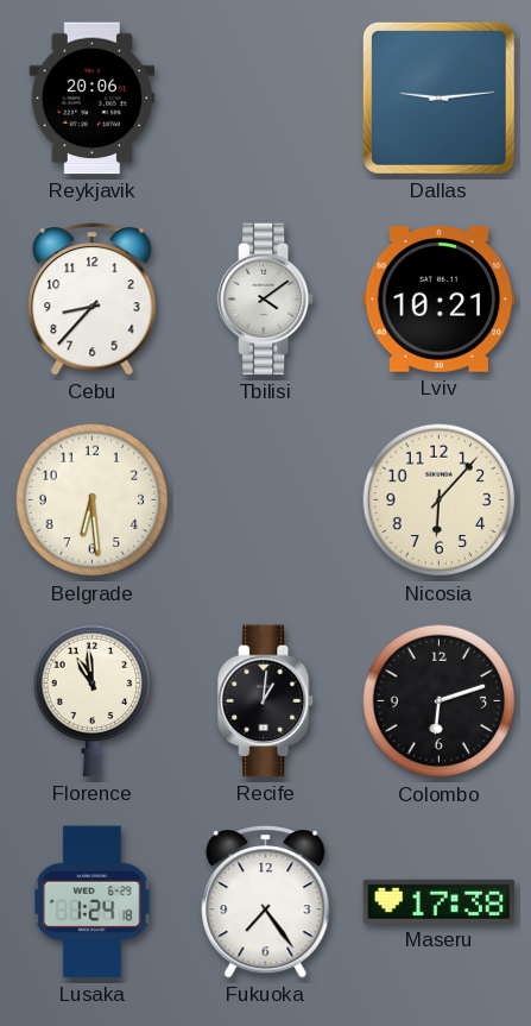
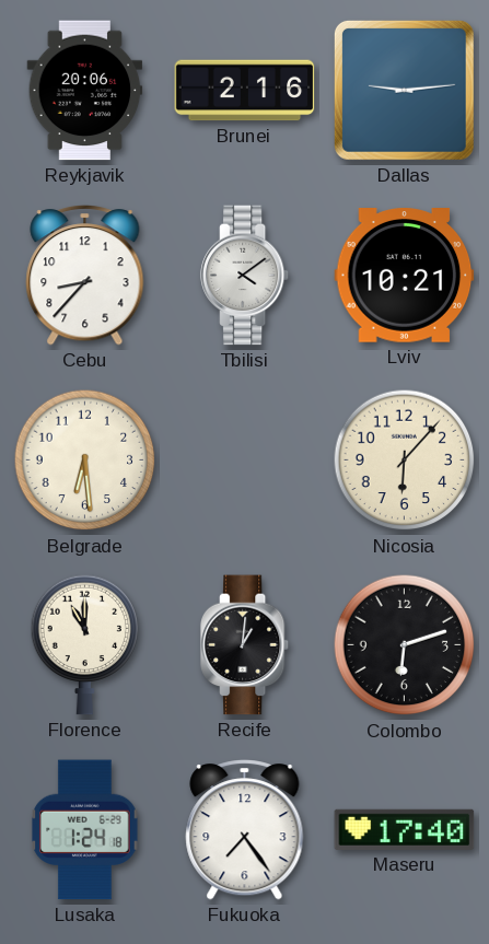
Brunei: none -> 2:16
Florence: 10:59 -> 11:00
Maseru: 17:38 -> 17:40
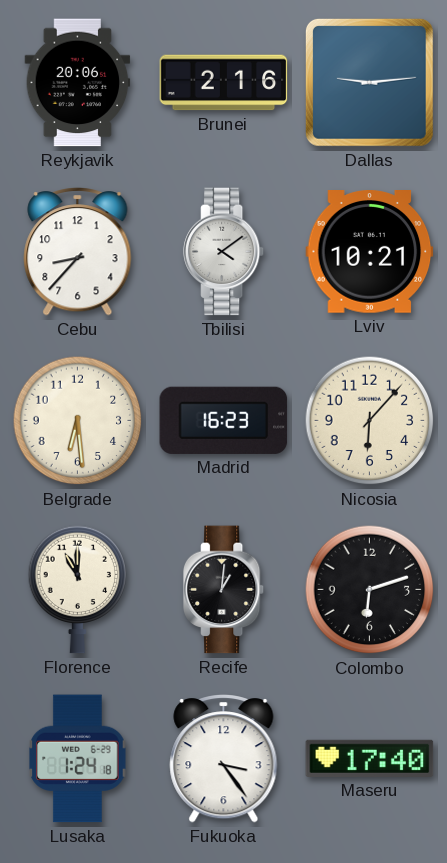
Madrid: none -> 16:23
Fukuoka: 7:24 -> 3:24
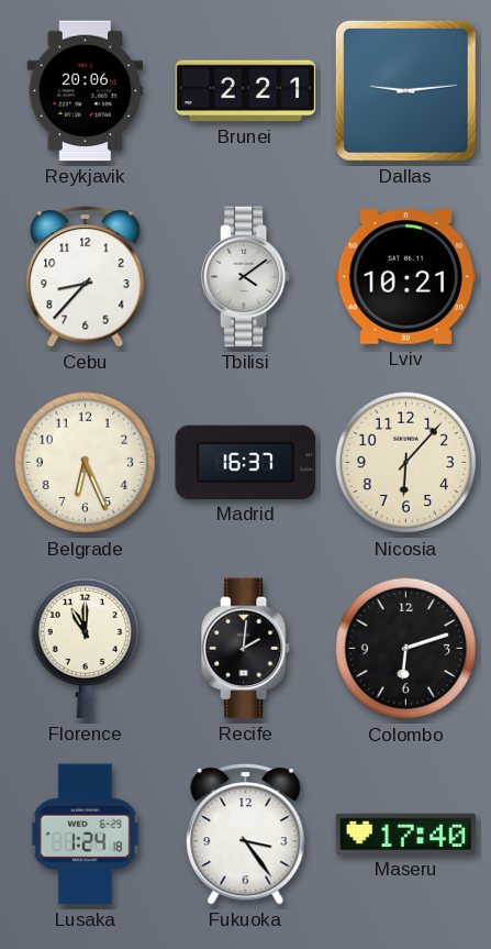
Brunei: 2:16 -> 2:21
Belgrade: 6:29 -> 6:26
Madrid: 16:23 -> 16:37
Recife: 1:01 -> 2:01
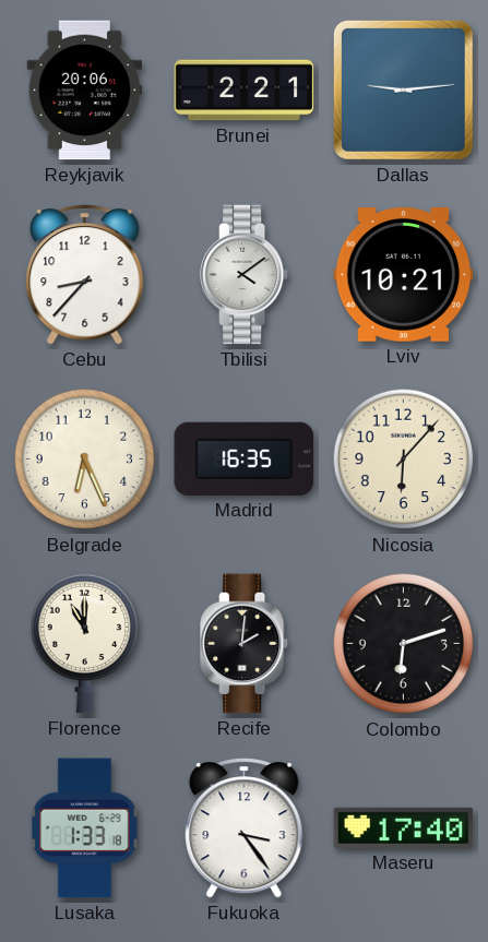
Madrid: 16:37 -> 16:35
Lusaka: 1:24 -> 1:33
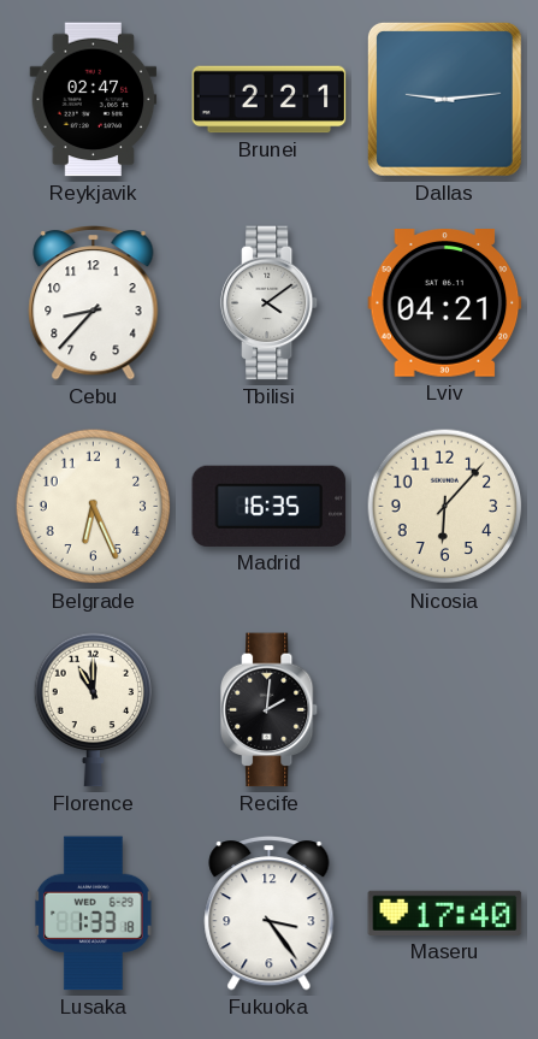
Reykjavik: 20:06 -> 02:47
Lviv: 10:21 -> 04:21
Colombo: 6:12 -> none
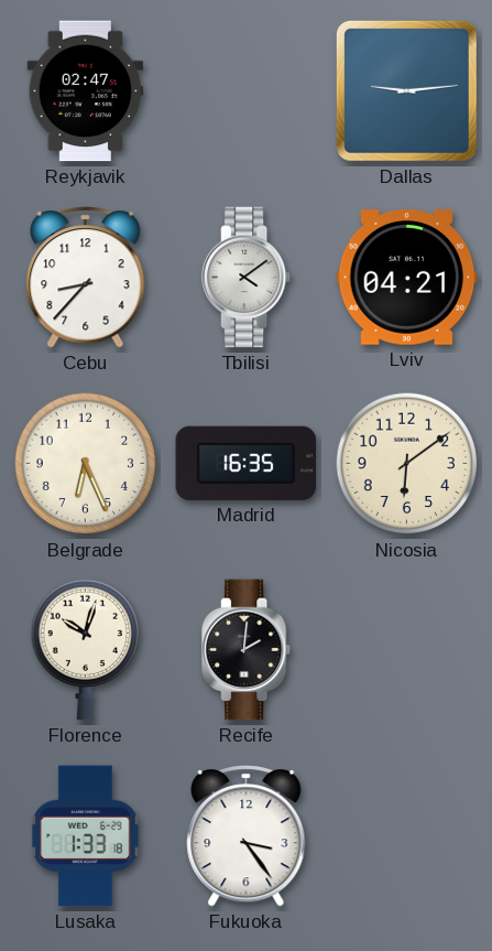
Brunei: 2:21 -> none
Nicosia: 6:07 -> 6:09
Florence: 11:00 -> 10:03
Maseru: 17:40 -> none
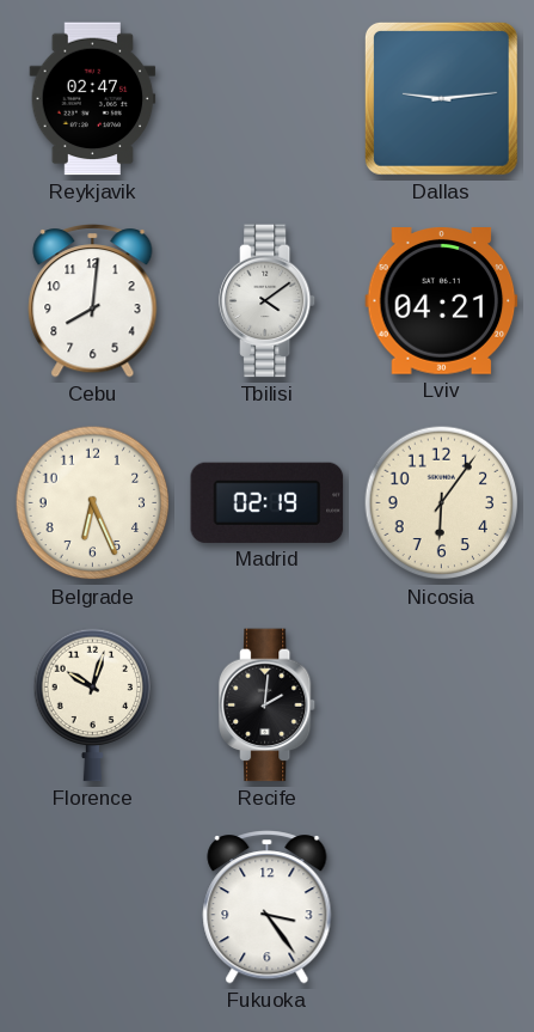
Cebu: 8:37 -> 8:01
Madrid: 16:35 -> 02:19
Nicosia: 6:09 -> 6:06
Lusaka: 1:33 -> none
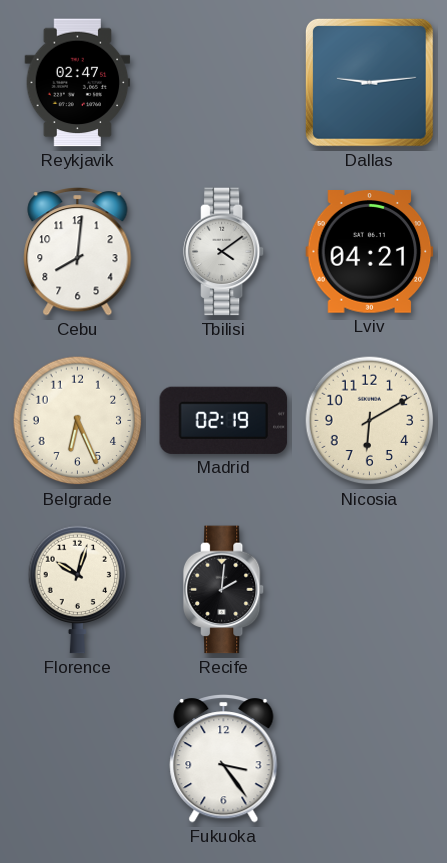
Nicosia: 6:06 -> 6:10
